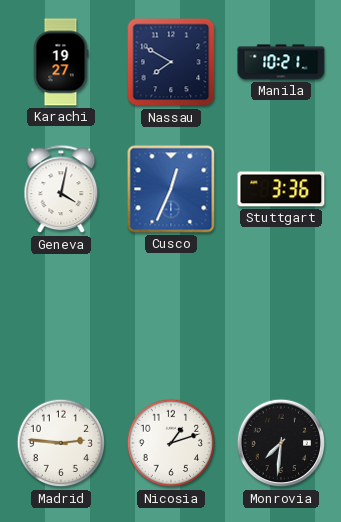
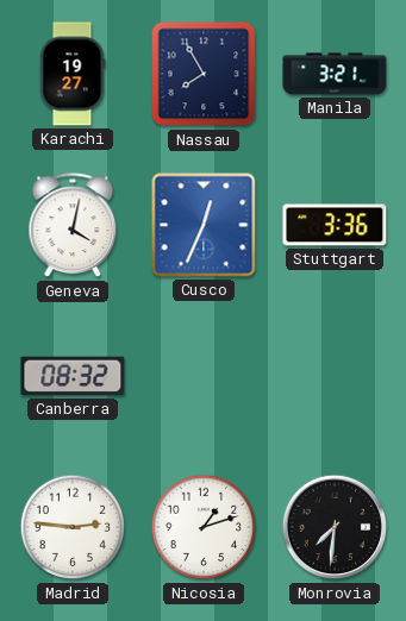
Nassau: 7:50 -> 7:55
Manila: 10:21 -> 3:21
Canberra: none -> 08:32
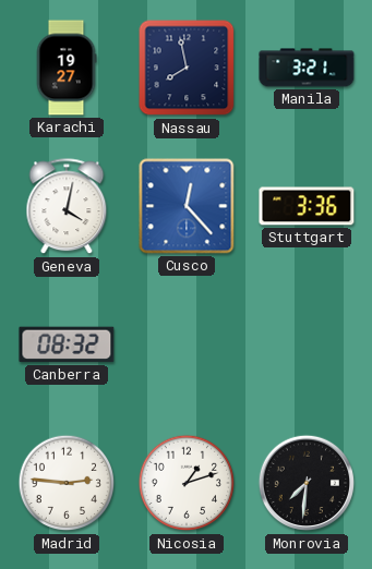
Nassau: 7:55 -> 7:58
Cusco: 12:34 -> 12:23
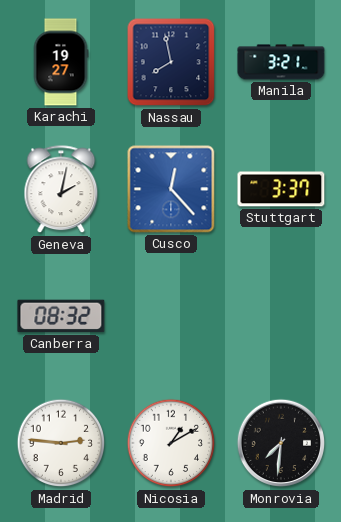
Geneva: 4:02 -> 2:02
Stuttgart: 3:36 -> 3:37
Nicosia: 1:12 -> 1:10
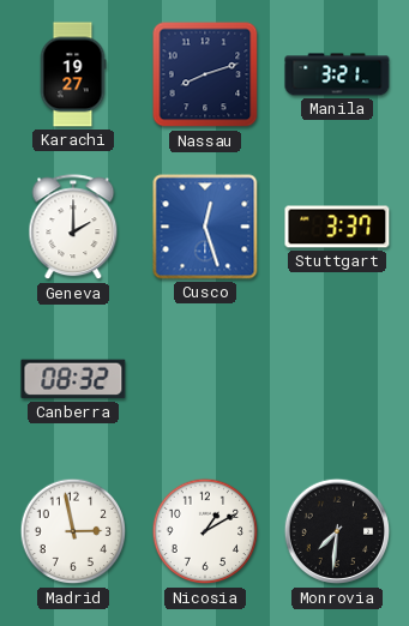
Nassau: 7:58 -> 8:12
Geneva: 2:02 -> 2:00
Cusco: 12:23 -> 12:27
Madrid: 2:46 -> 2:58
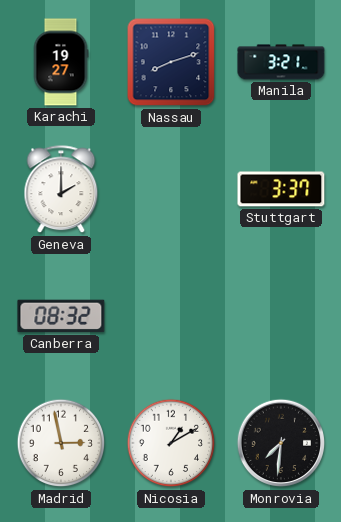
Cusco: 12:27 -> none
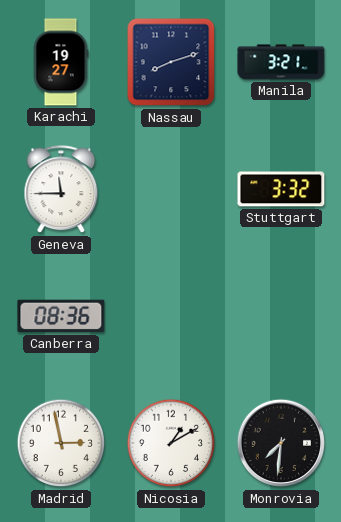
Geneva: 2:00 -> 11:45
Stuttgart: 3:37 -> 3:32
Canberra: 08:32 -> 08:36
